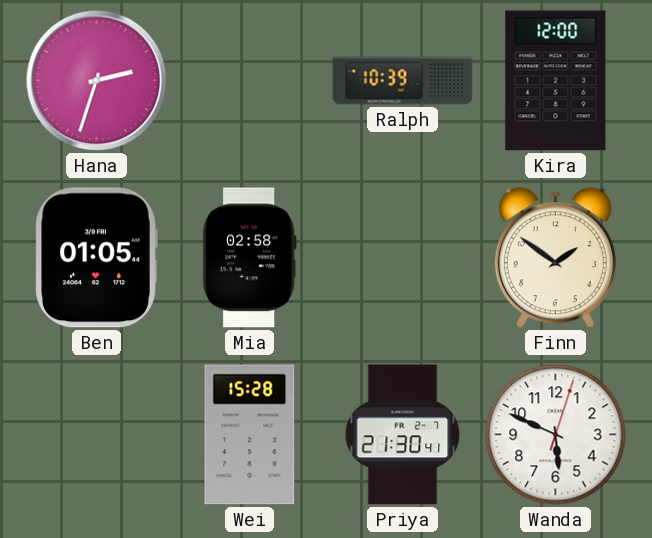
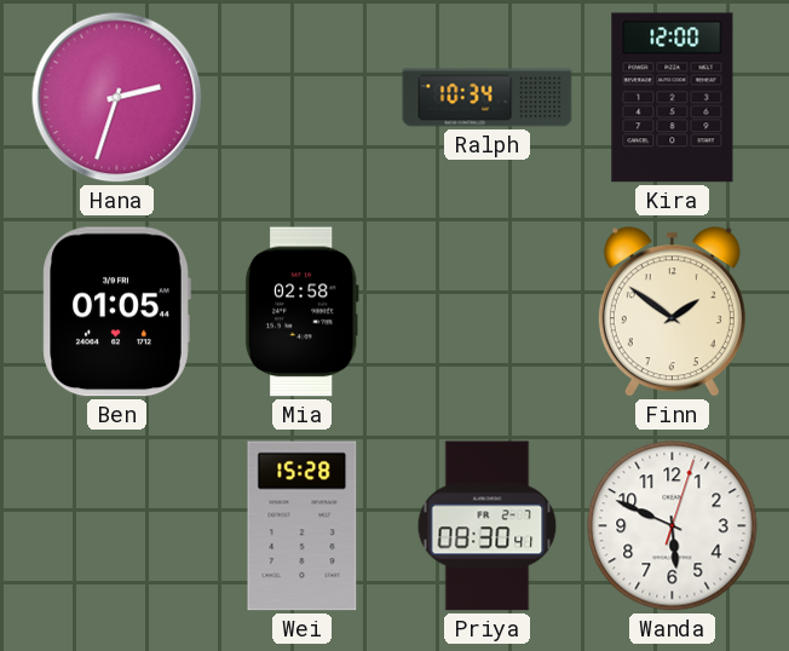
Ralph: 10:39 -> 10:34
Priya: 21:30 -> 08:30
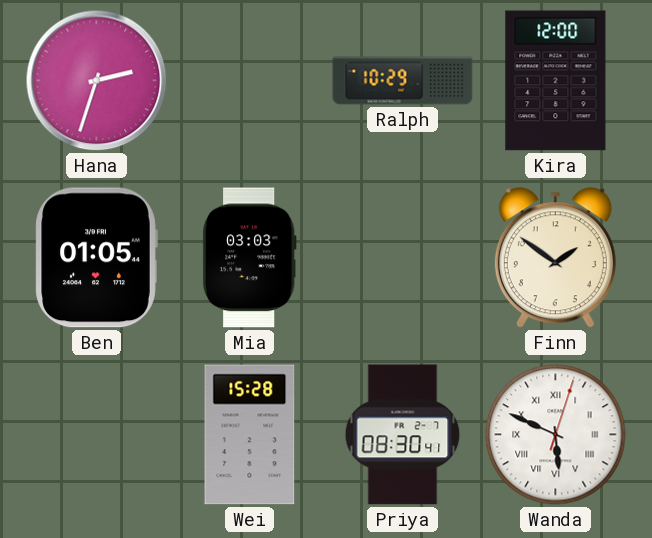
Ralph: 10:34 -> 10:29
Mia: 02:58 -> 03:03
Wanda numerals: Arabic -> Roman
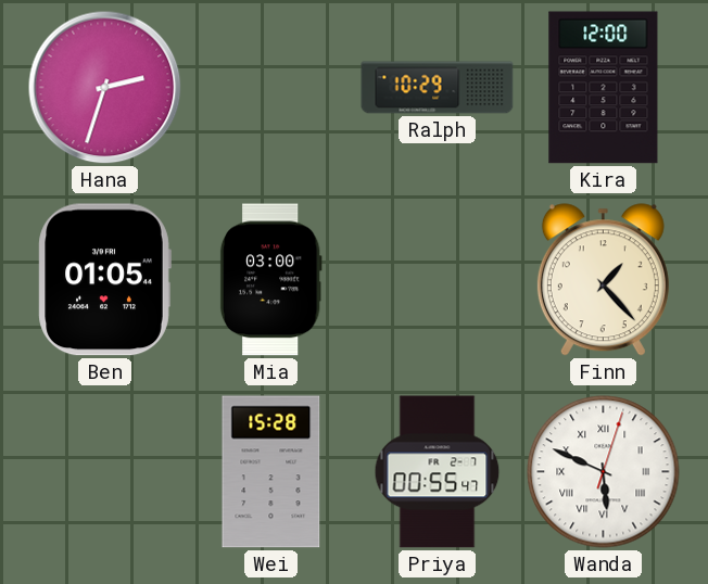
Mia: 03:03 -> 03:00
Finn: 1:51 -> 1:23
Priya: 08:30 -> 00:55
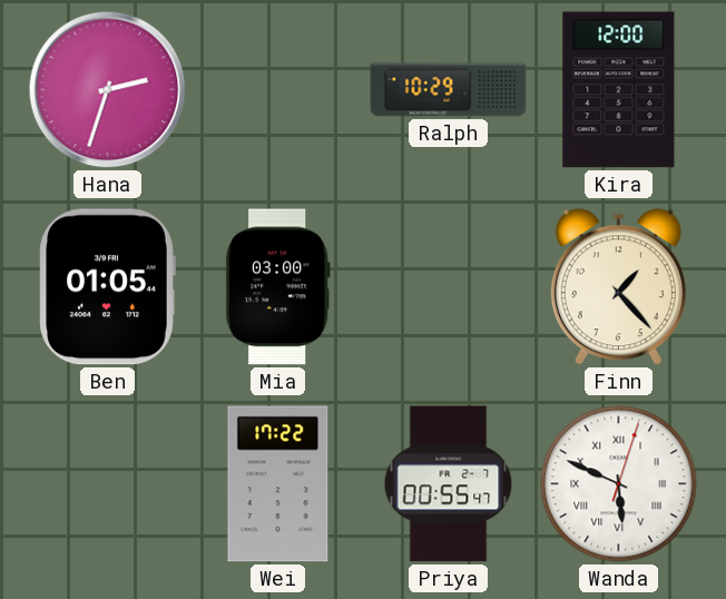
Wei: 15:28 -> 17:22
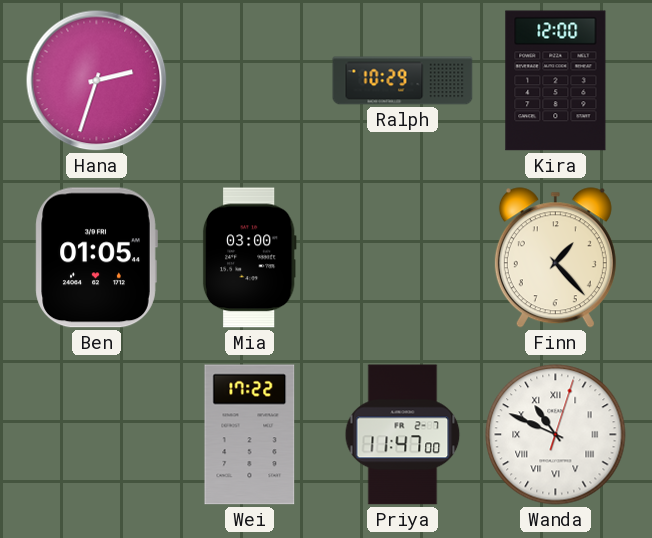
Priya: 00:55 -> 11:47
Wanda: 5:49 -> 10:49
